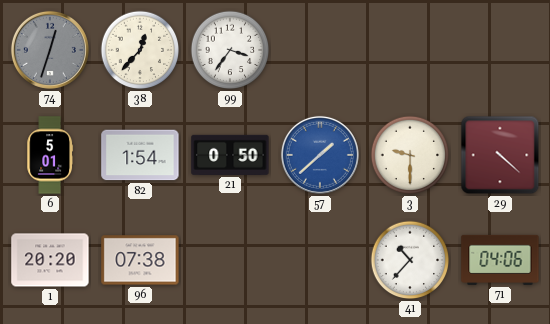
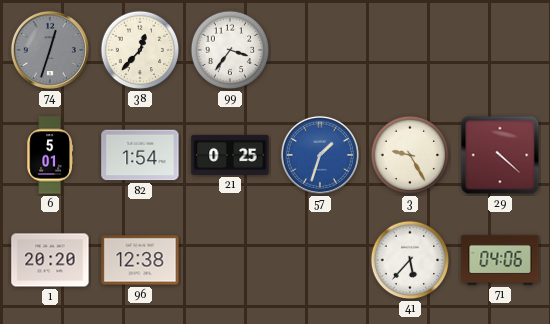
21: 0:50 -> 0:25
57: 1:38 -> 1:33
3: 9:30 -> 9:25
96: 07:38 -> 12:38
41: 10:37 -> 5:37
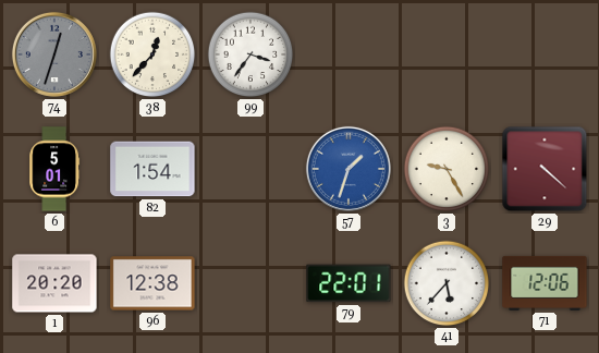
21: 0:25 -> none
79: none -> 22:01
71: 04:06 -> 12:06
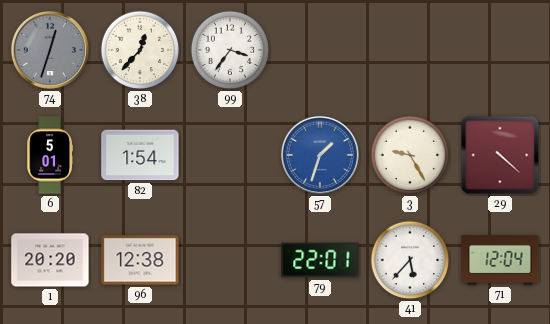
71: 12:06 -> 12:04
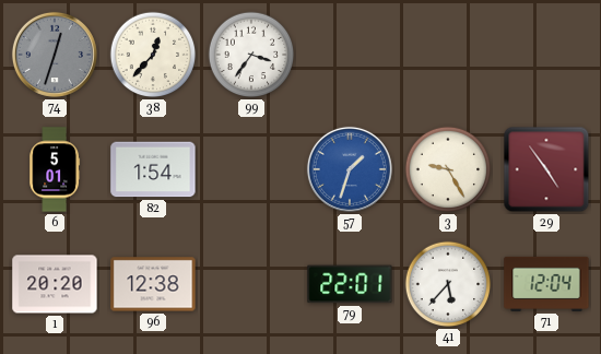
29: 4:22 -> 4:54
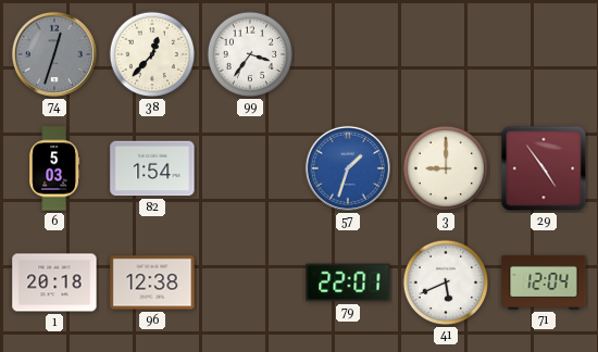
6: 5:01 -> 5:03
3: 9:25 -> 9:00
1: 20:20 -> 20:18
41: 5:37 -> 5:41
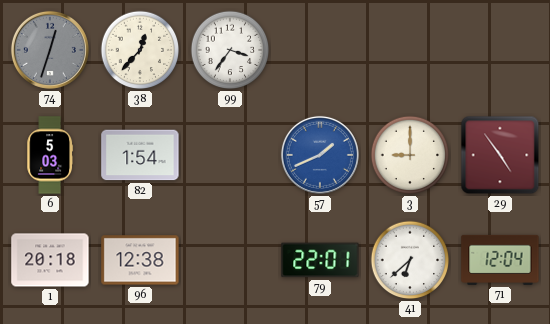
57: 1:33 -> 1:41
41: 5:41 -> 6:38
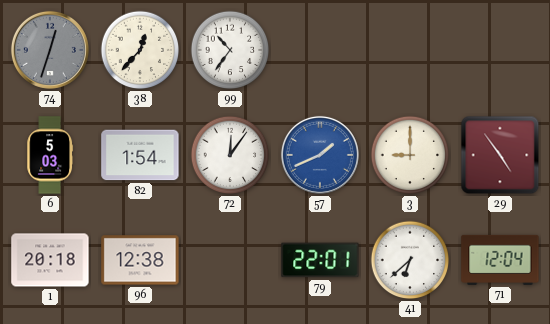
99: 3:36 -> 10:36
72: none -> 12:06
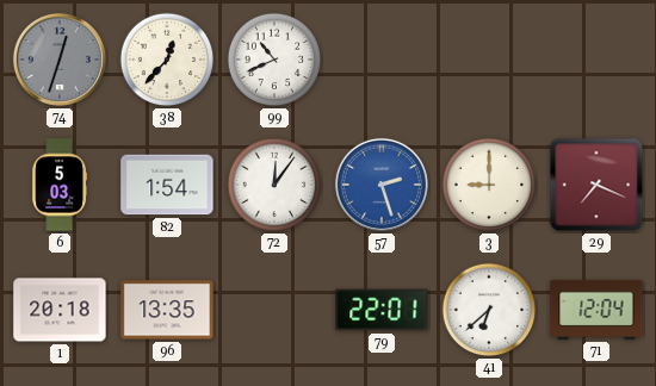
99: 10:36 -> 10:41
57: 1:41 -> 2:27
29: 4:54 -> 7:19
96: 12:38 -> 13:35
